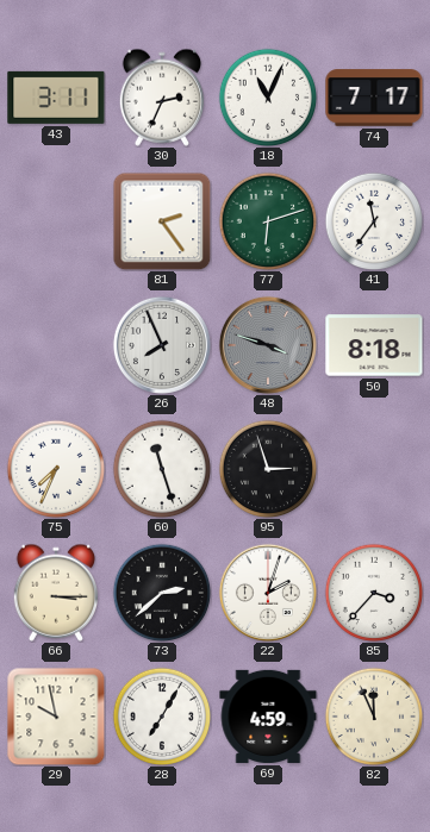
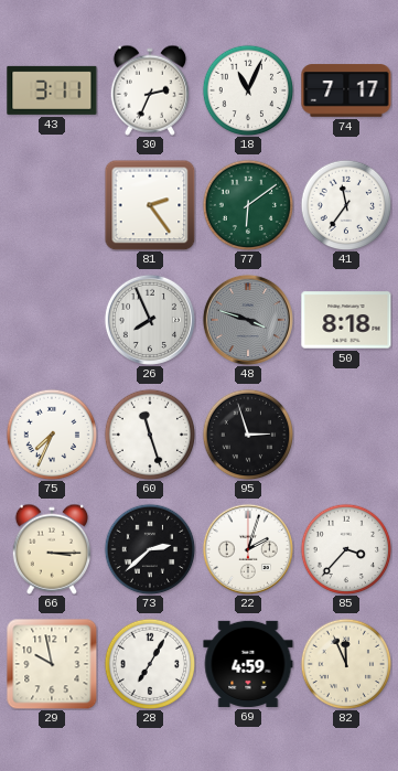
77: 6:12 -> 6:09
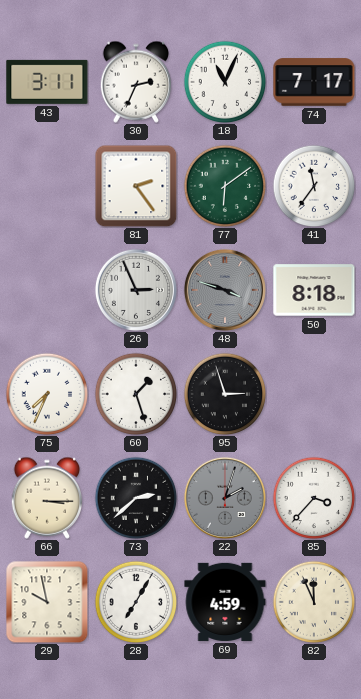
26: 7:56 -> 2:56
60: 11:27 -> 1:27
22 dial: white -> grey
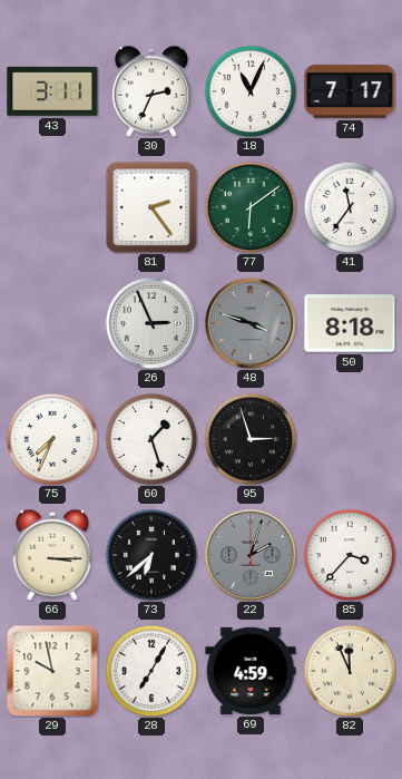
73: 2:38 -> 6:38
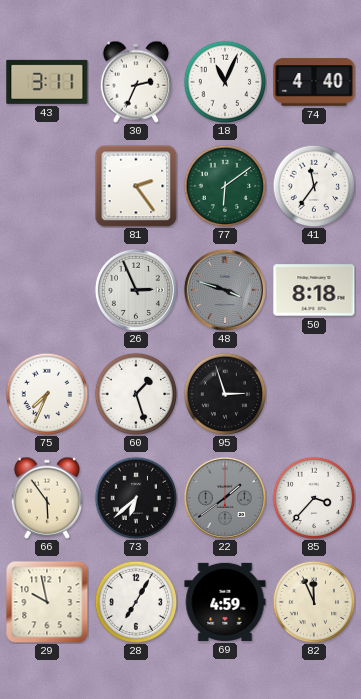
74: 7:17 -> 4:40
66: 3:15 -> 5:54
22: 2:03 -> 1:39
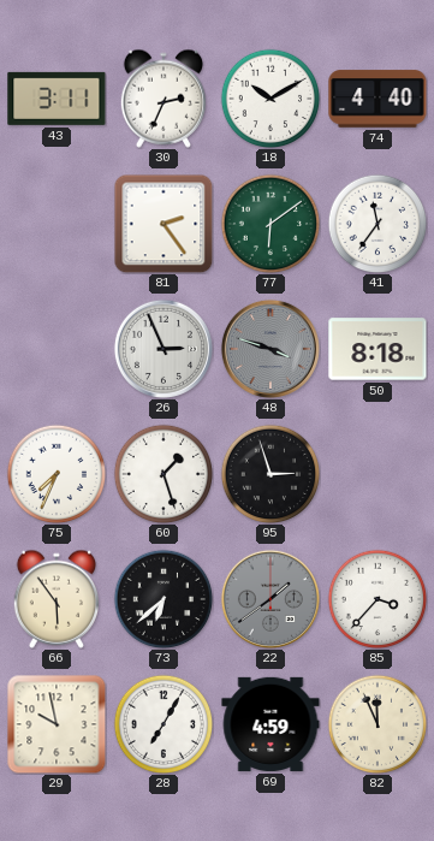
18: 11:04 -> 10:10
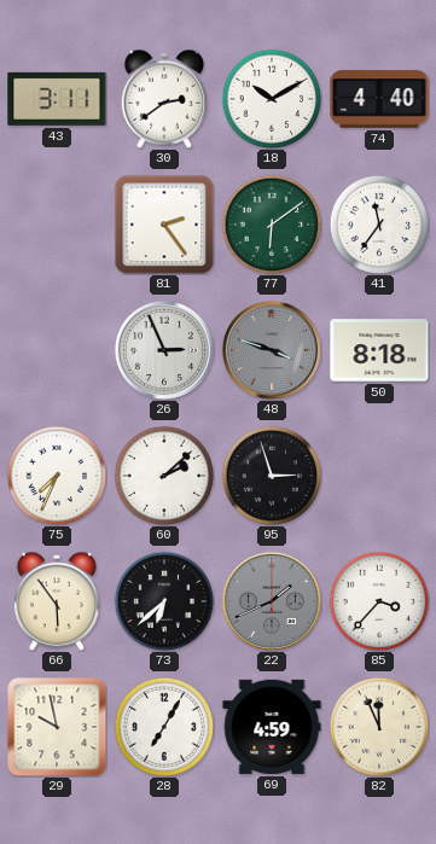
30: 2:34 -> 2:39
60: 1:27 -> 2:08
22: 1:39 -> 1:41
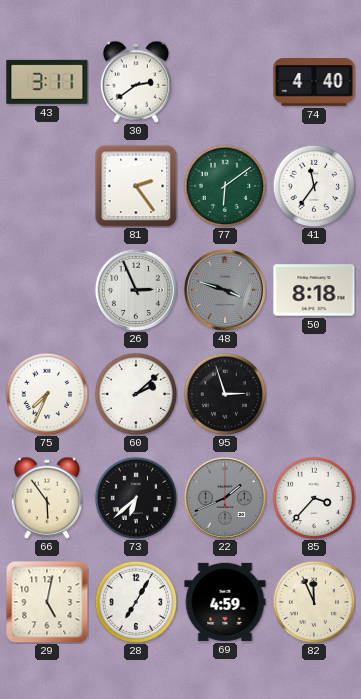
18: 10:10 -> none
29: 9:58 -> 5:02
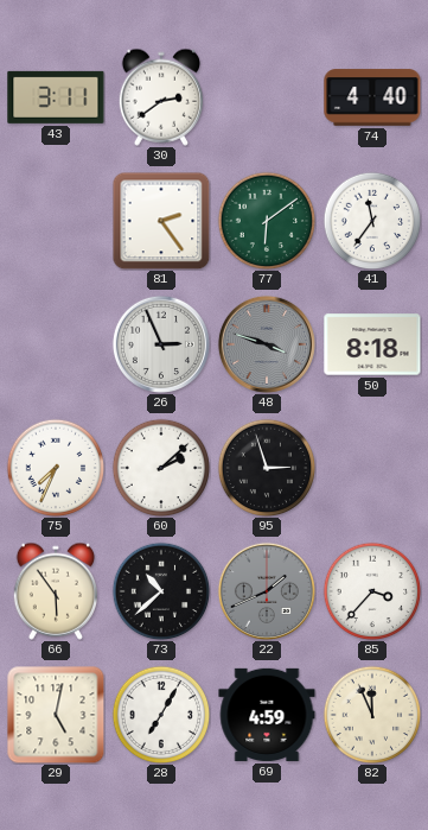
73: 6:38 -> 10:38
